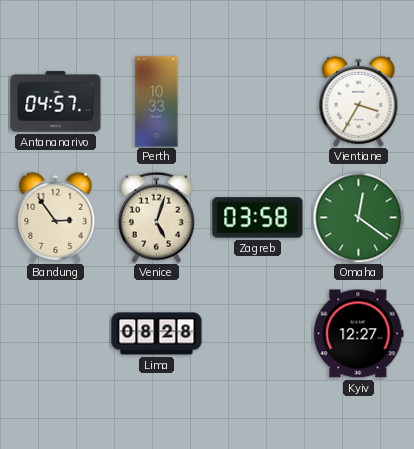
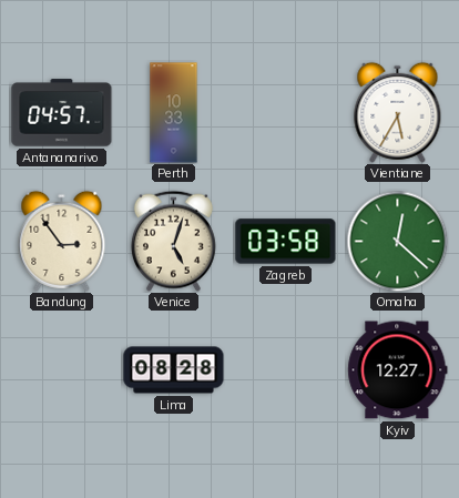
Vientiane: 3:35 -> 5:35
Omaha: 12:21 -> 12:22
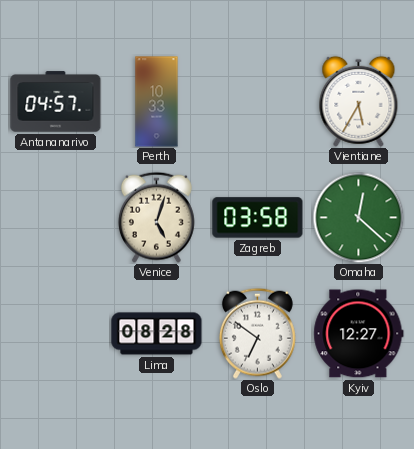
Bandung: 2:54 -> none
Oslo: none -> 6:51
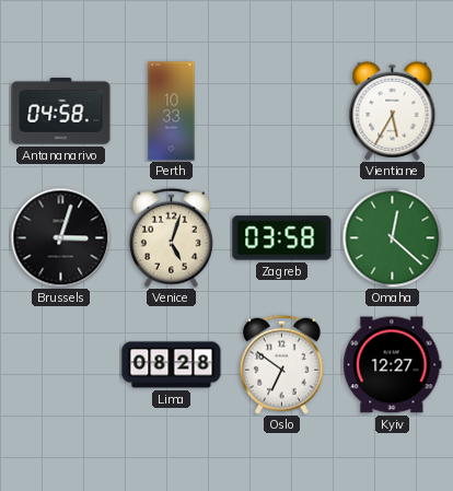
Antananarivo: 04:57 -> 04:58
Brussels: none -> 3:03
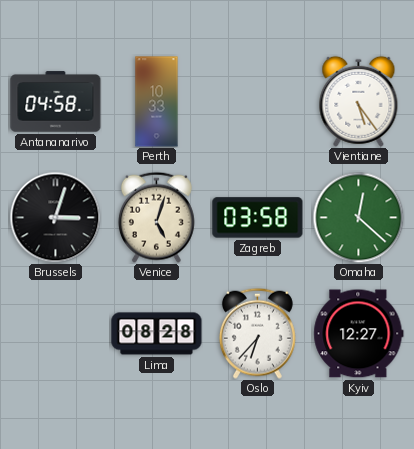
Vientiane: 5:35 -> 5:24
Oslo: 6:51 -> 6:37
